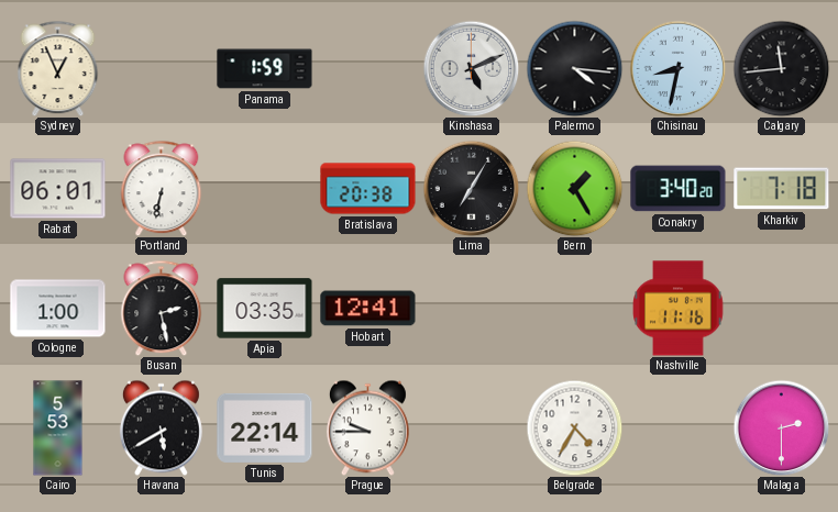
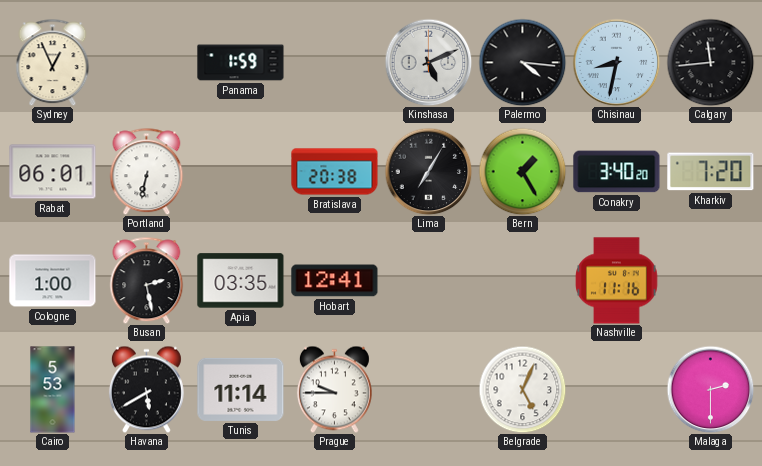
Kharkiv: 7:18 -> 7:20
Tunis: 22:14 -> 11:14
Belgrade: 4:35 -> 5:04
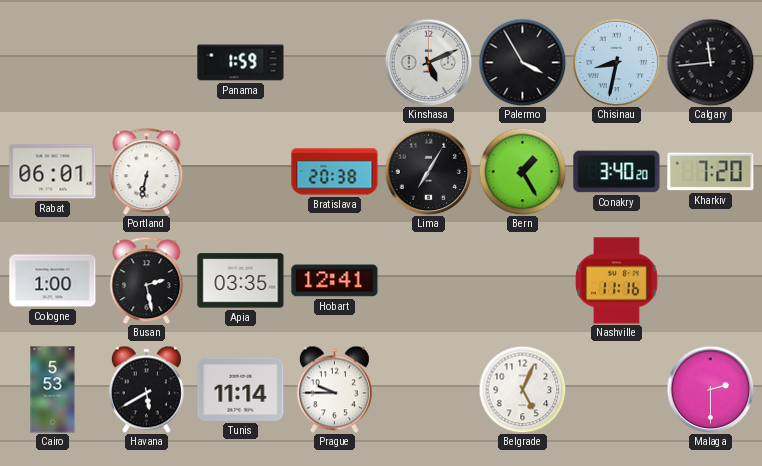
Sydney: 12:56 -> none
Palermo: 4:16 -> 3:55
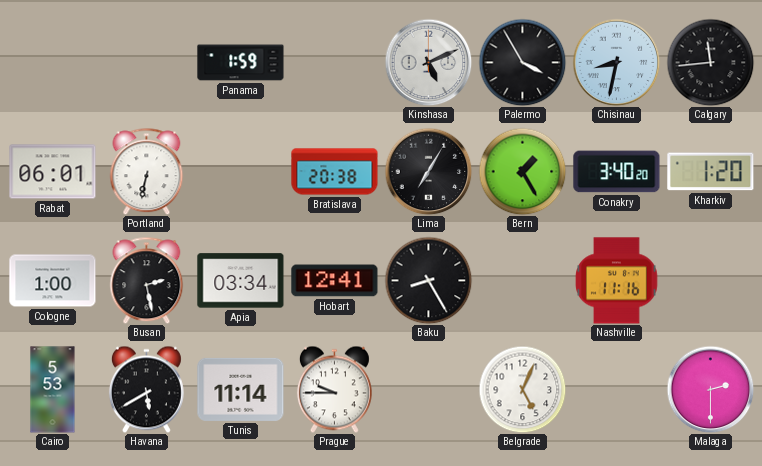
Kharkiv: 7:20 -> 1:20
Apia: 03:35 -> 03:34
Baku: none -> 8:25
